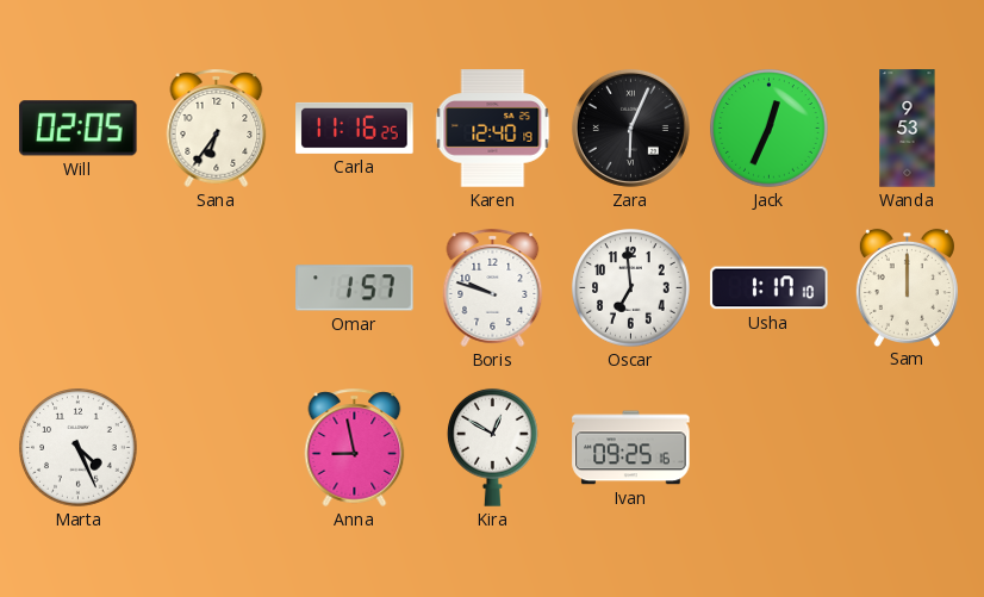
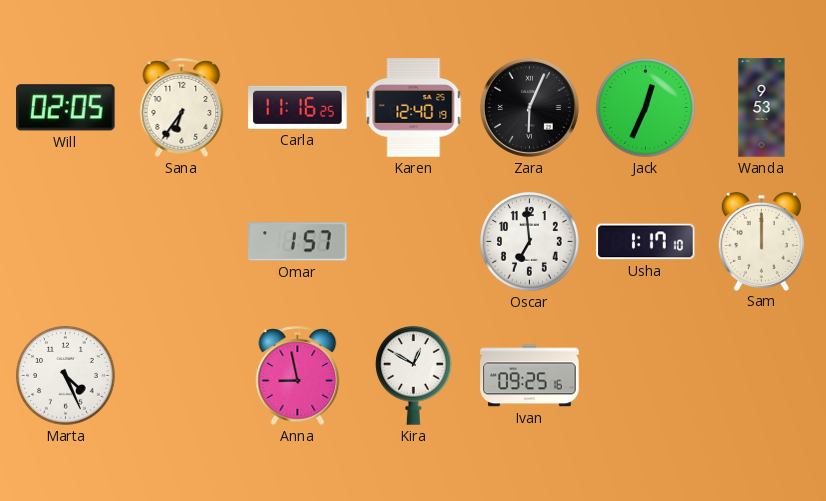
Boris: 9:48 -> none
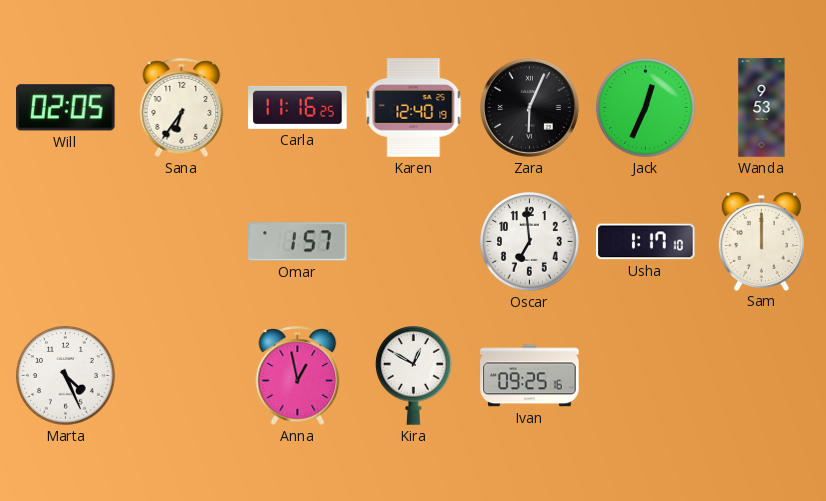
Anna: 8:58 -> 12:58
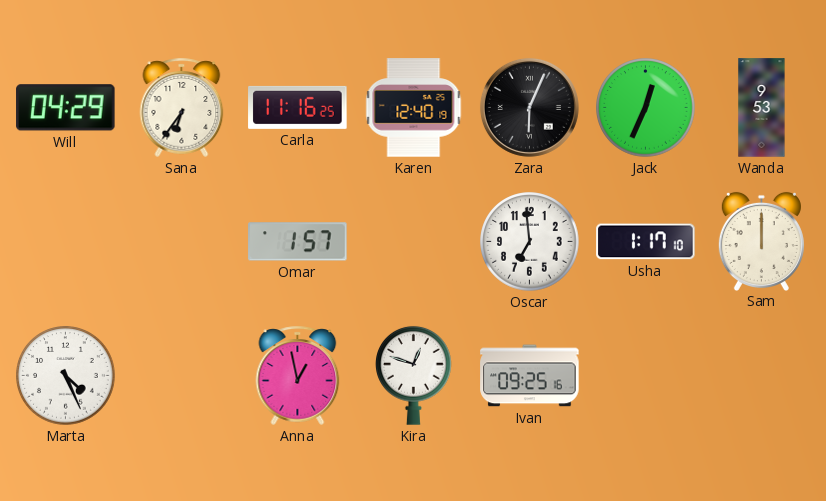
Will: 02:05 -> 04:29
Kira: 12:50 -> 12:48
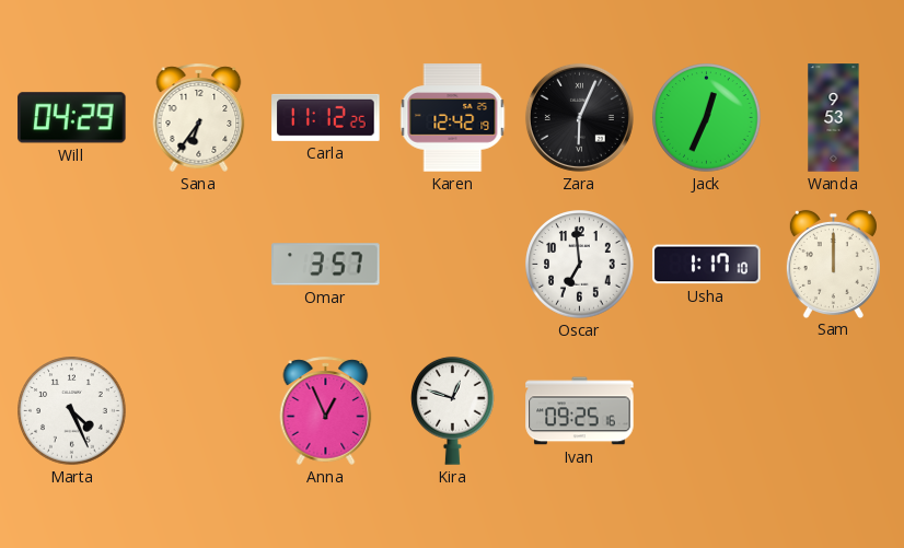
Carla: 11:16 -> 11:12
Karen: 12:40 -> 12:42
Omar: 1:57 -> 3:57
Anna: 12:58 -> 12:56
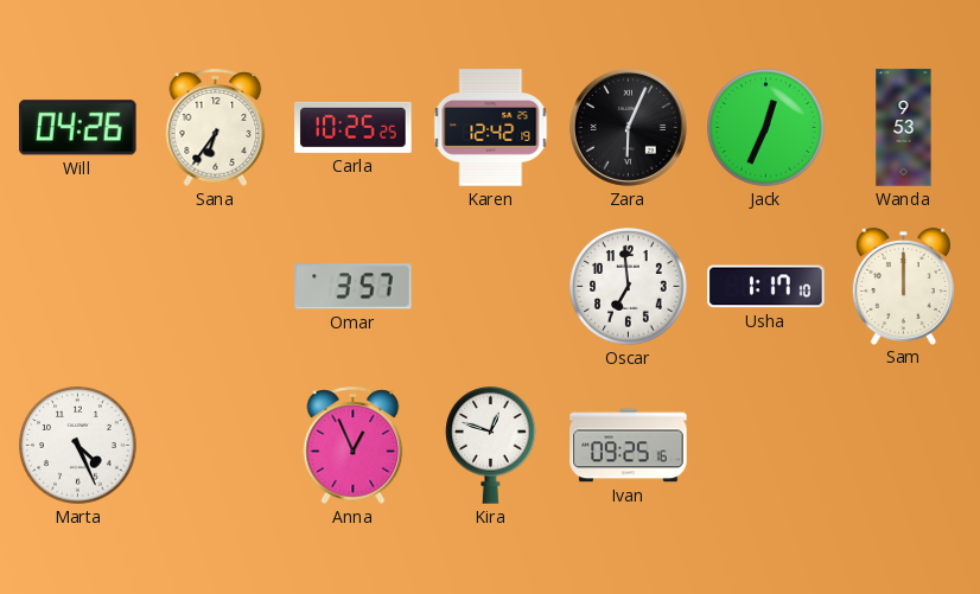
Will: 04:29 -> 04:26
Carla: 11:12 -> 10:25
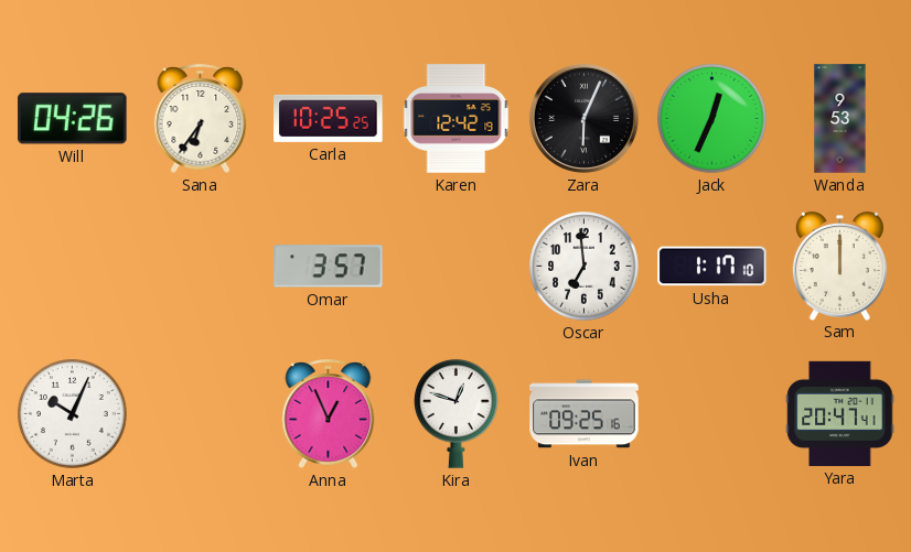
Marta: 4:26 -> 10:04
Yara: none -> 20:47
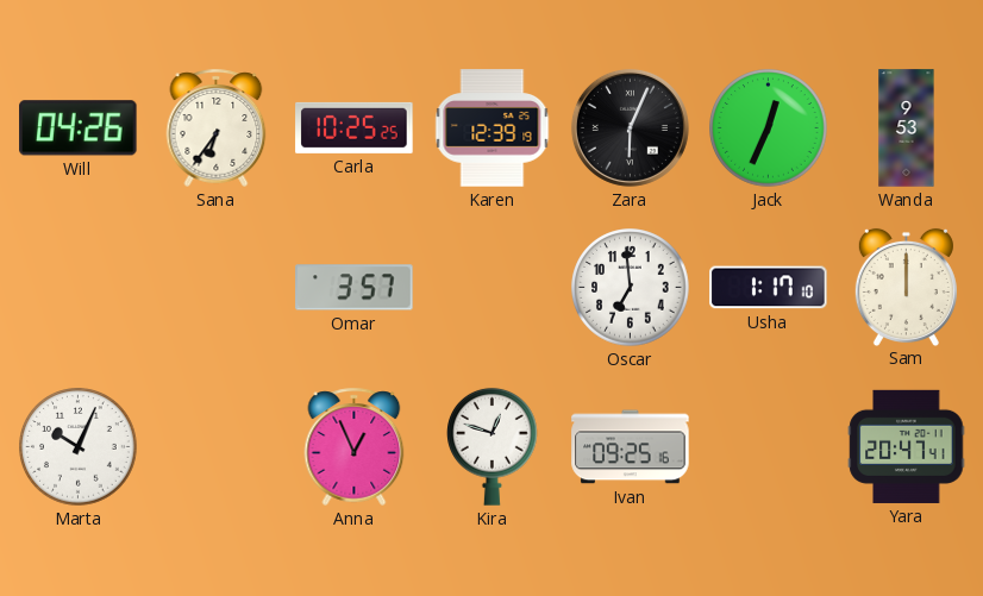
Karen: 12:42 -> 12:39
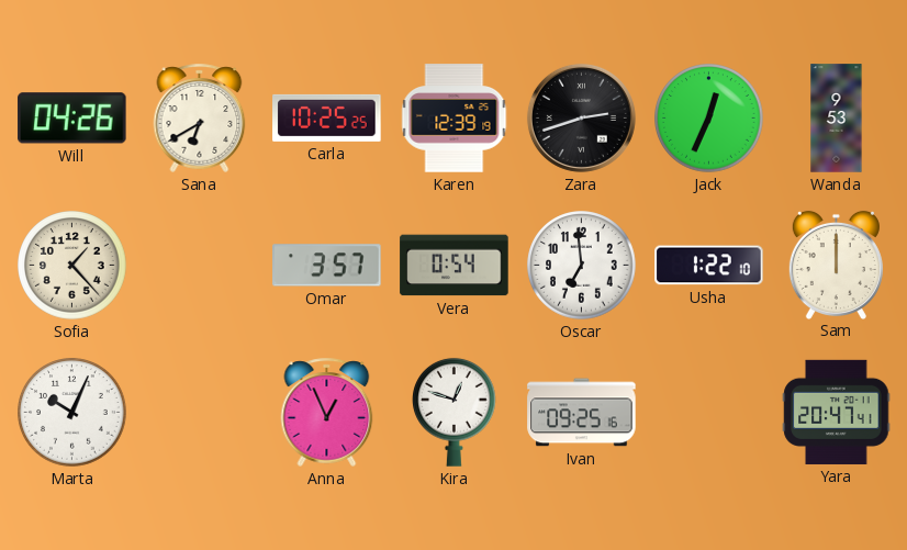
Sana: 6:36 -> 6:40
Zara: 6:04 -> 2:42
Sofia: none -> 1:23
Vera: none -> 0:54
Usha: 1:17 -> 1:22
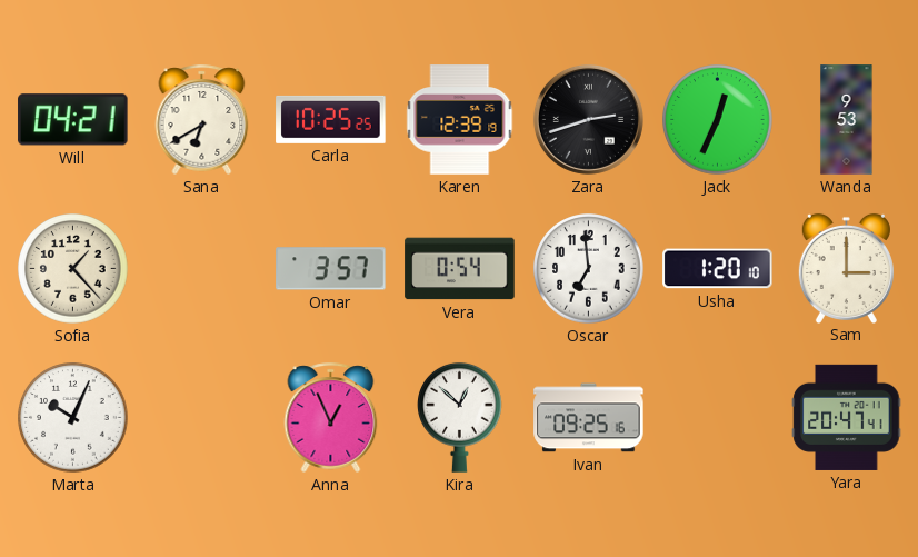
Will: 04:26 -> 04:21
Usha: 1:22 -> 1:20
Sam: 12:00 -> 3:00
Kira: 12:48 -> 12:52
